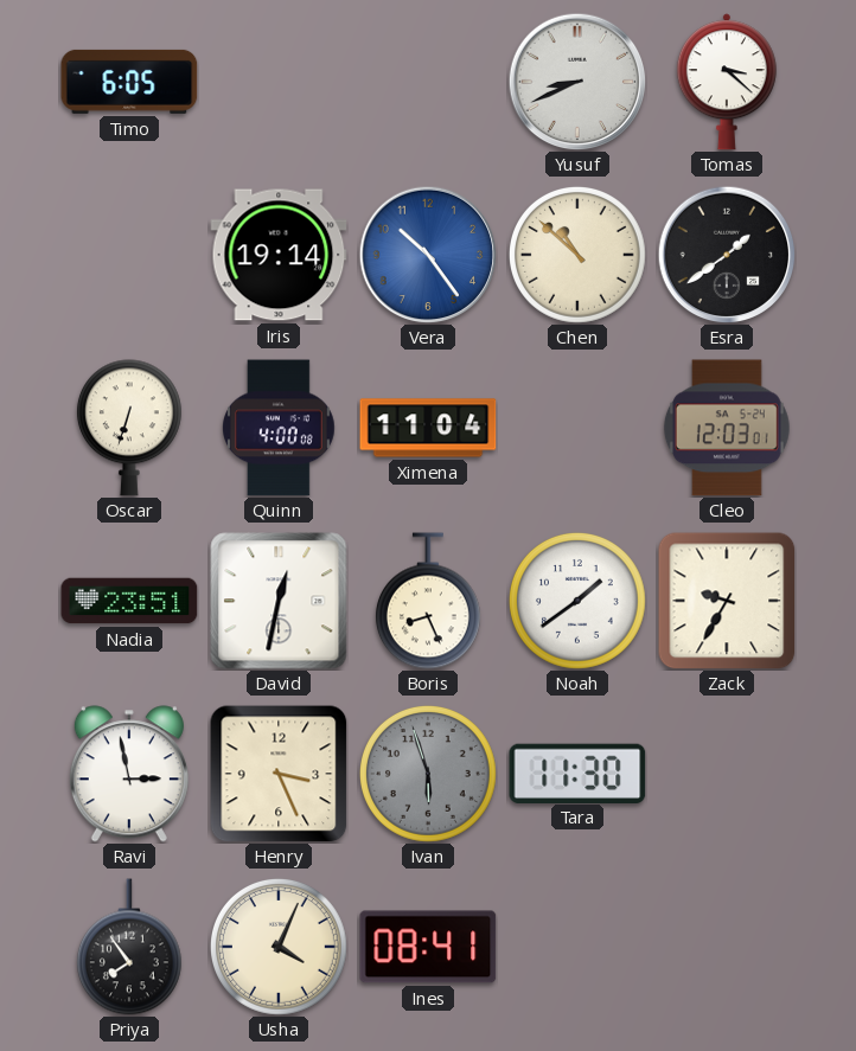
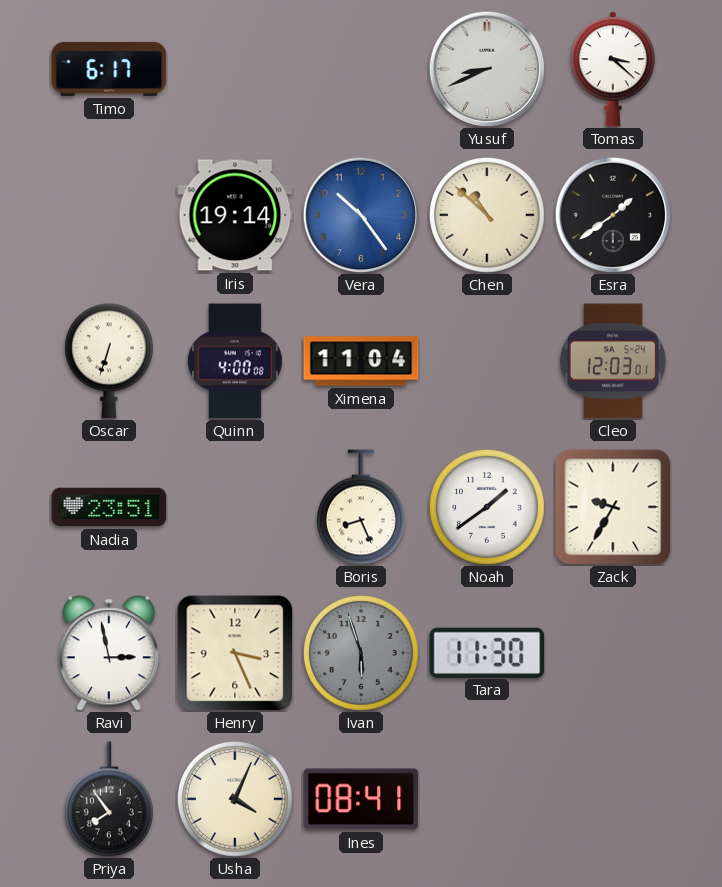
Timo: 6:05 -> 6:17
David: 12:32 -> none
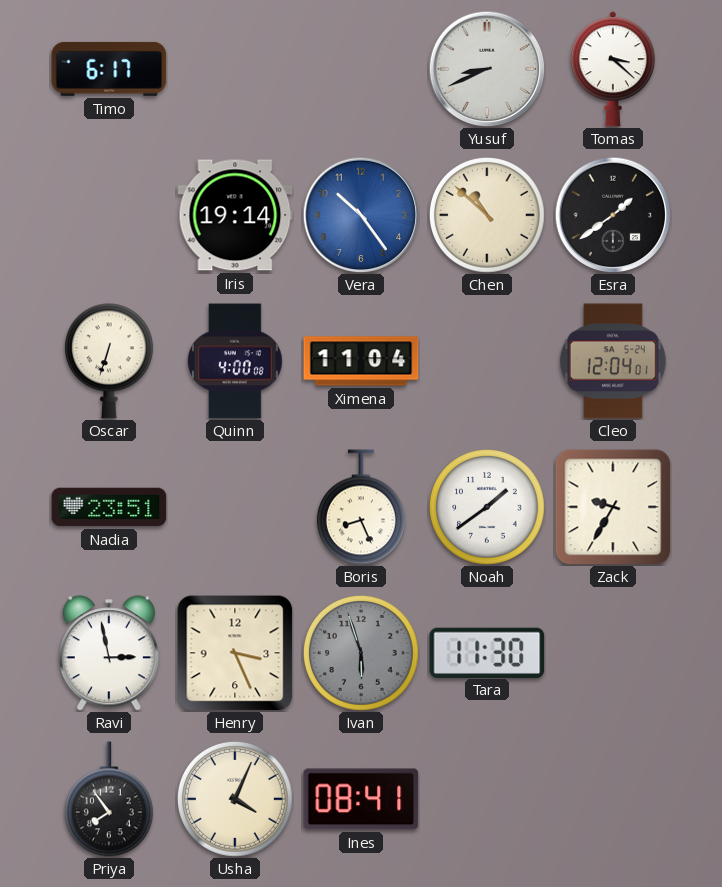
Cleo: 12:03 -> 12:04
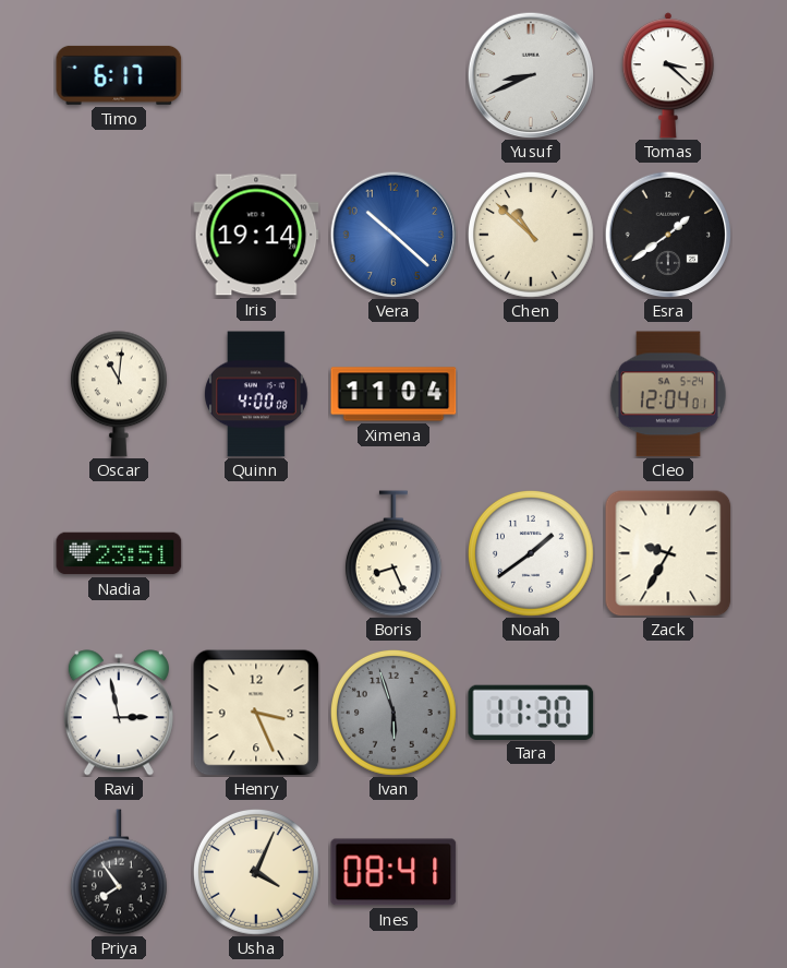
Vera: 10:24 -> 10:22
Oscar: 6:33 -> 11:01
